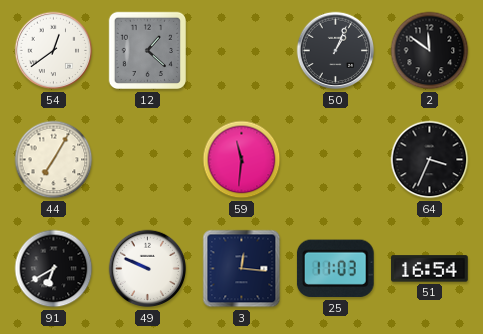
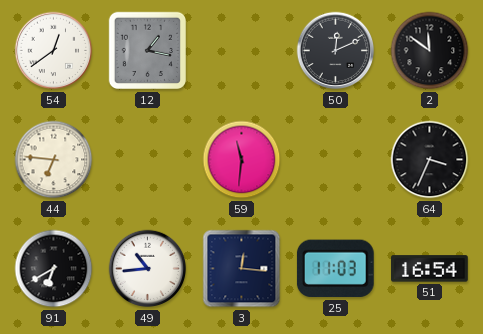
12: 1:22 -> 1:17
50: 1:04 -> 12:11
44: 7:05 -> 6:46
49: 9:49 -> 10:44
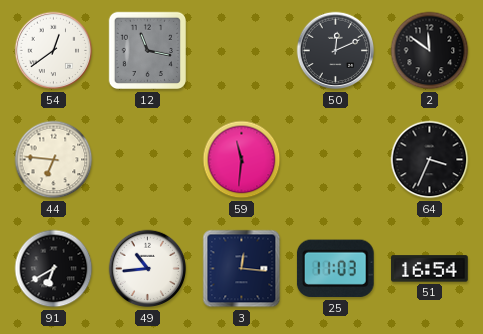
12: 1:17 -> 11:17
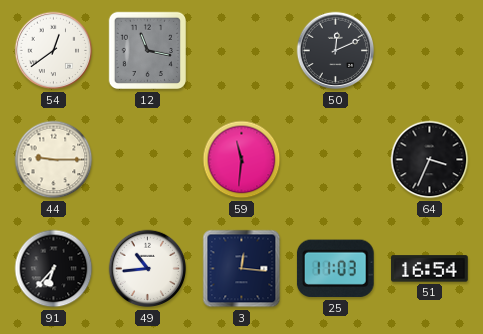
2: 11:51 -> none
44: 6:46 -> 9:15
91: 6:40 -> 6:37
